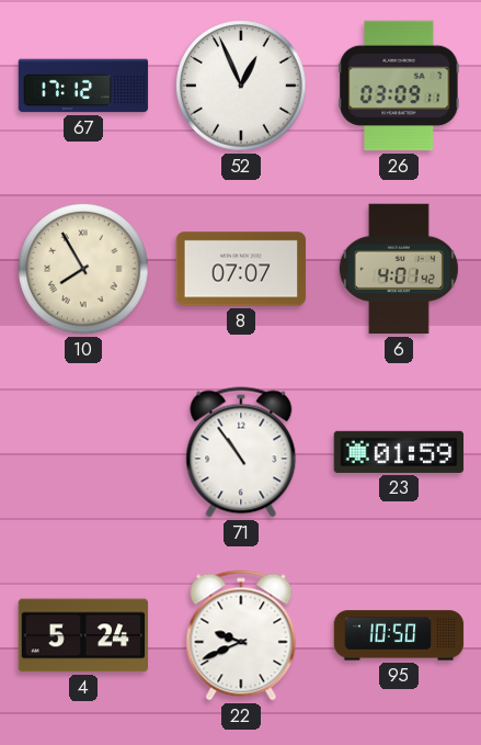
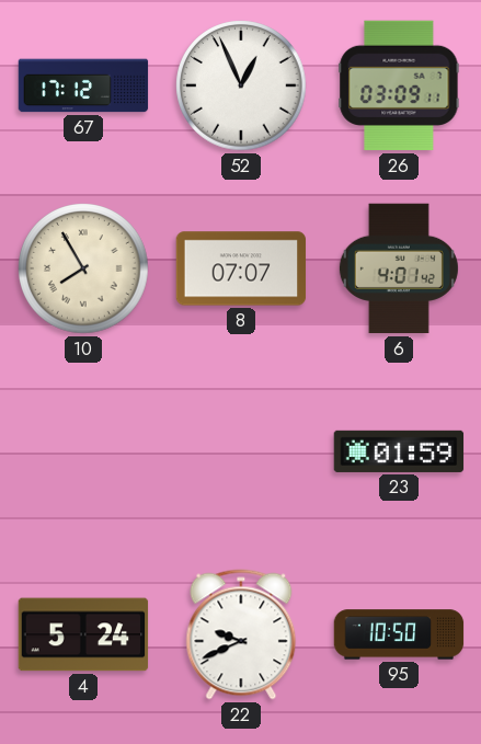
71: 10:54 -> none
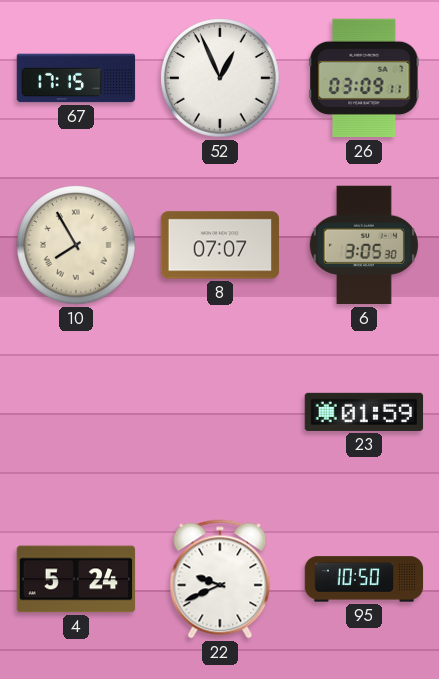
67: 17:12 -> 17:15
6: 4:01 -> 3:05
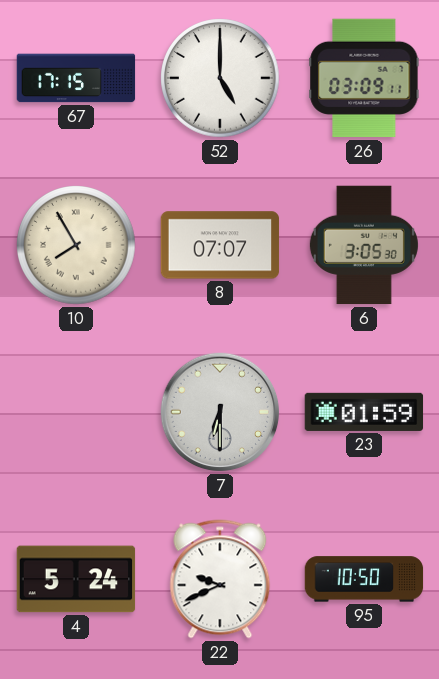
52: 12:56 -> 5:00
7: none -> 6:30
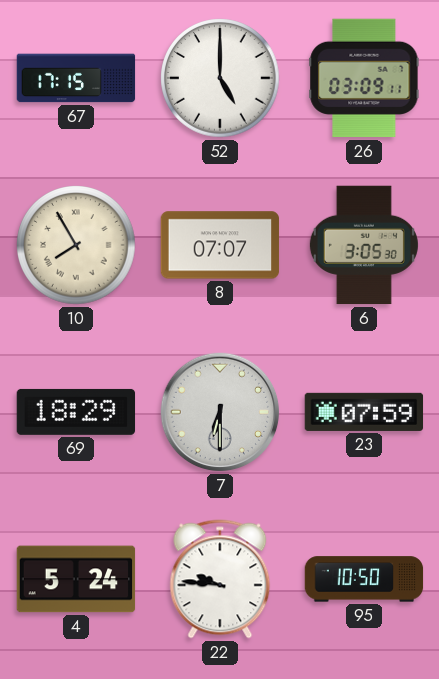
69: none -> 18:29
23: 01:59 -> 07:59
22: 9:41 -> 9:46
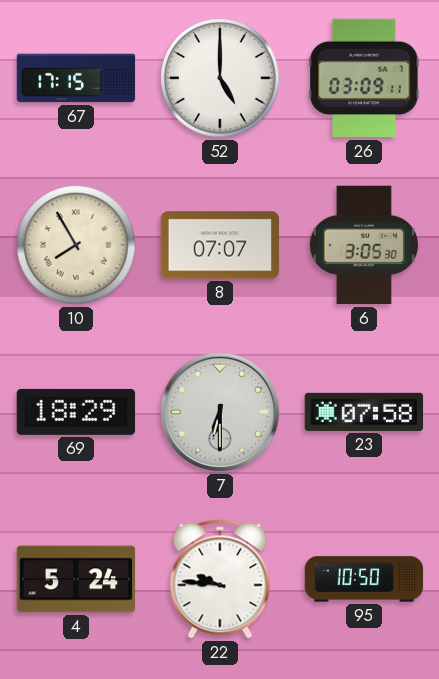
23: 07:59 -> 07:58
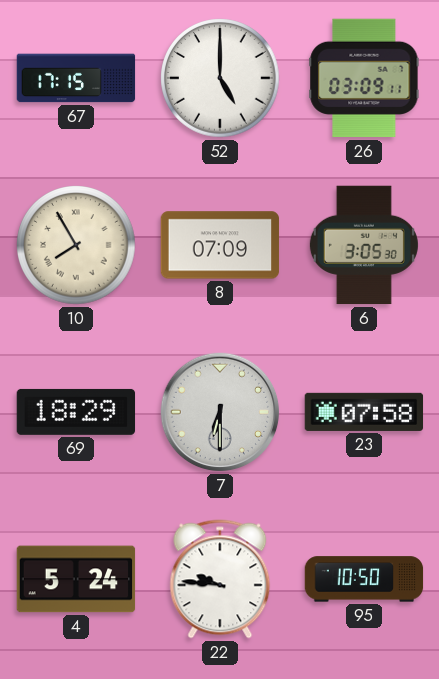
8: 07:07 -> 07:09
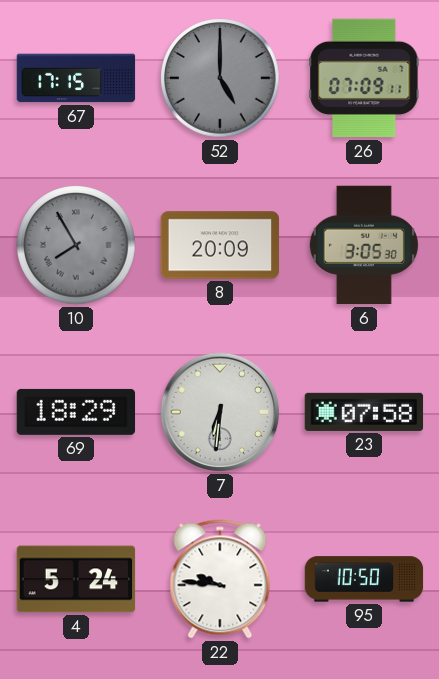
52 dial: white -> grey
26: 03:09 -> 07:09
10 dial: cream -> grey
8: 07:09 -> 20:09
7: 6:30 -> 6:31
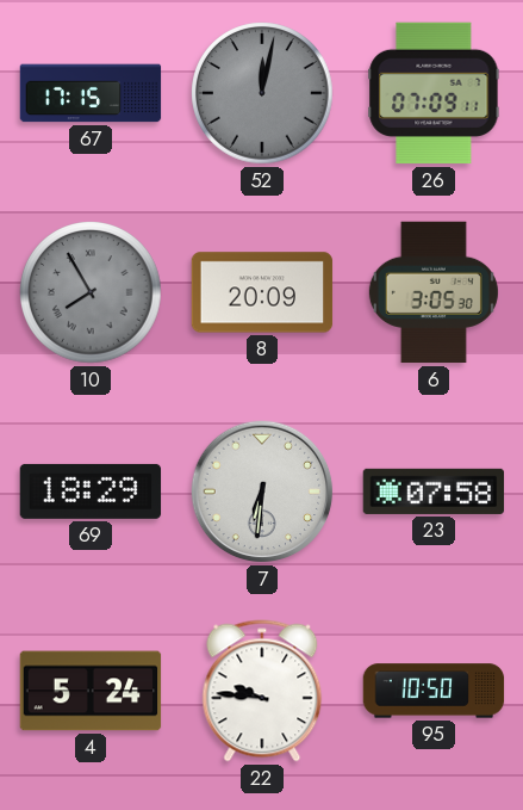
52: 5:00 -> 12:02
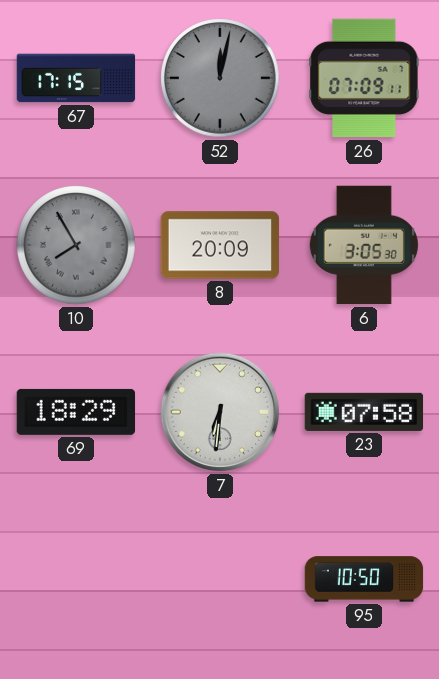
4: 5:24 -> none
22: 9:46 -> none
